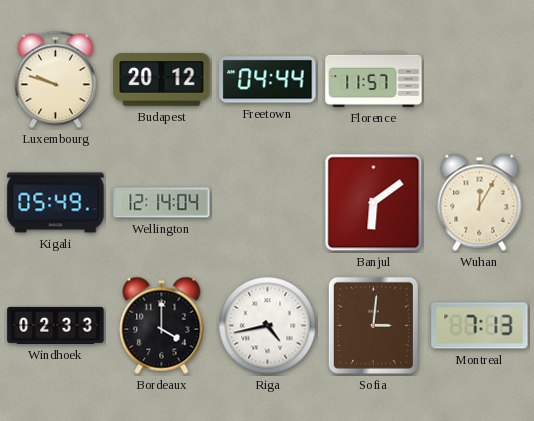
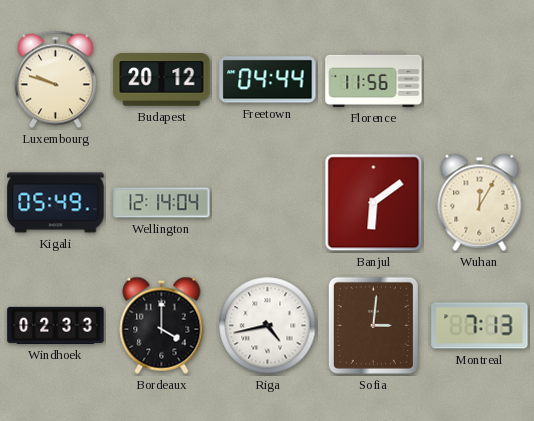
Florence: 11:57 -> 11:56
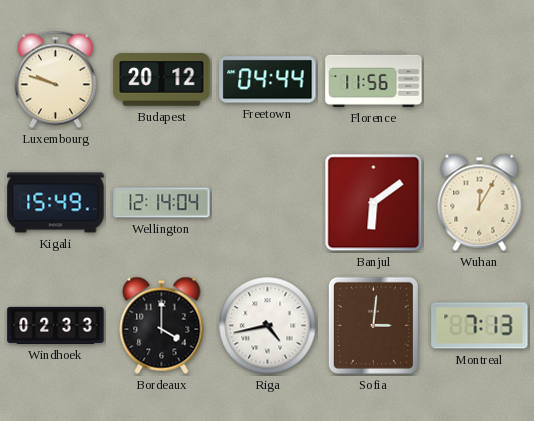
Kigali: 05:49 -> 15:49
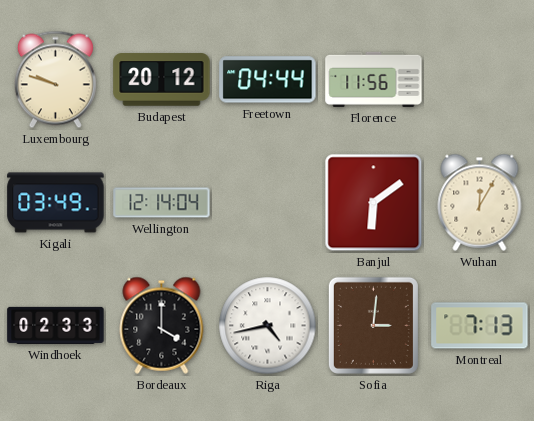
Kigali: 15:49 -> 03:49
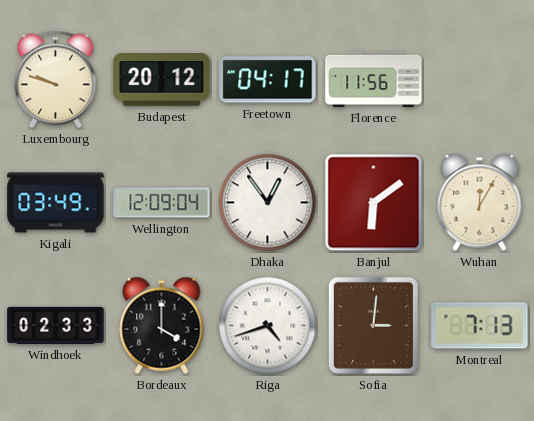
Freetown: 04:44 -> 04:17
Wellington: 12:14 -> 12:09
Dhaka: none -> 12:54
Riga: 4:43 -> 4:42
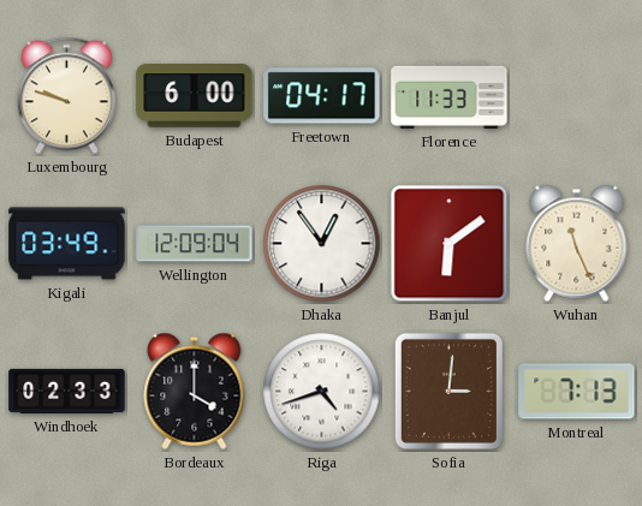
Budapest: 20:12 -> 6:00
Florence: 11:56 -> 11:33
Wuhan: 12:05 -> 11:26
